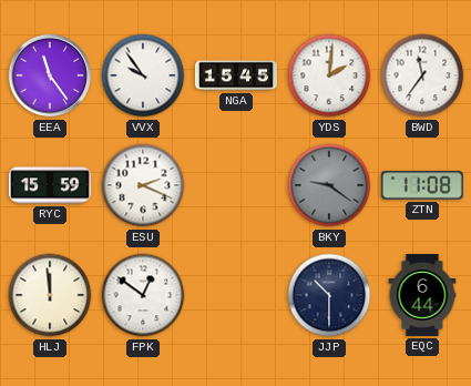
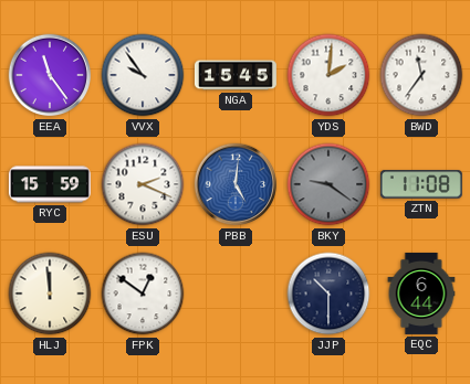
PBB: none -> 5:01
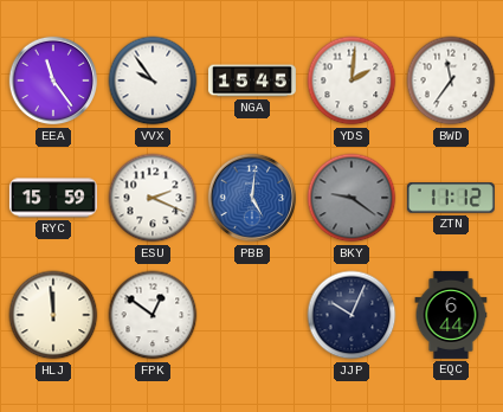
ZTN: 11:08 -> 11:12
JJP: 10:30 -> 10:04
